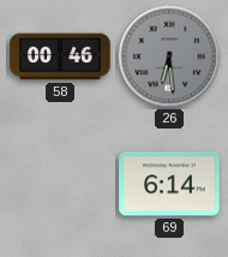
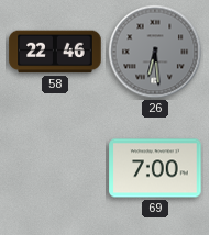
58: 00:46 -> 22:46
69: 6:14 -> 7:00
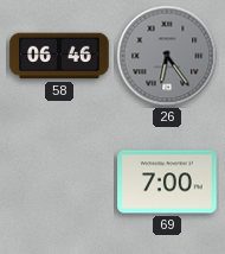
58: 22:46 -> 06:46
26: 6:29 -> 6:24
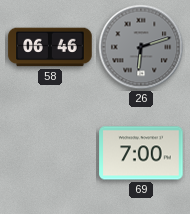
26: 6:24 -> 6:12
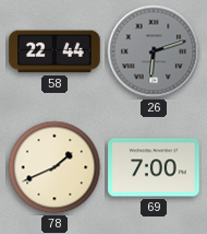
58: 06:46 -> 22:44
78: none -> 1:41
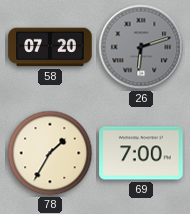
58: 22:44 -> 07:20
78: 1:41 -> 1:35
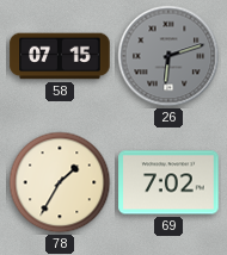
58: 07:20 -> 07:15
69: 7:00 -> 7:02
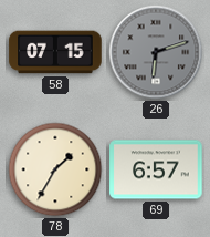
69: 7:02 -> 6:57
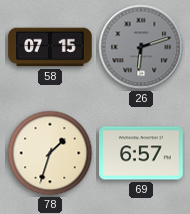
78: 1:35 -> 1:33
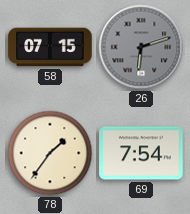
78: 1:33 -> 1:36
69: 6:57 -> 7:54
